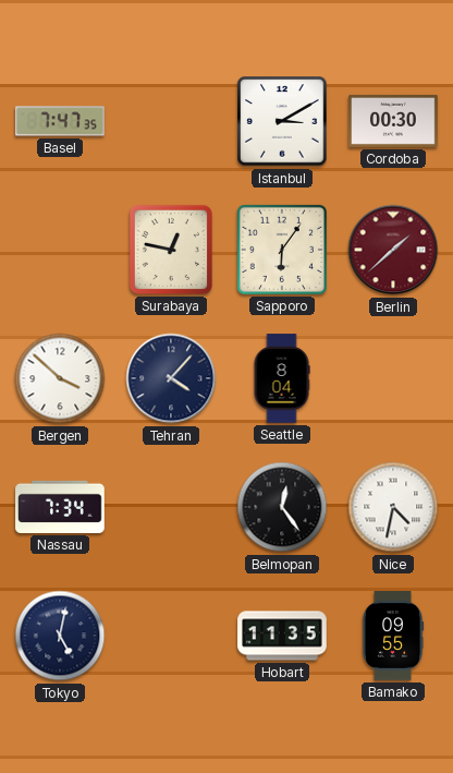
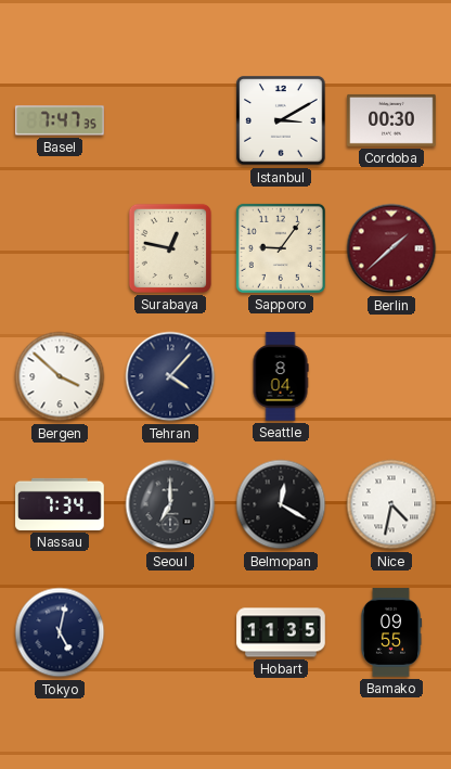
Sapporo: 6:06 -> 9:06
Seoul: none -> 7:00
Belmopan: 12:24 -> 12:20
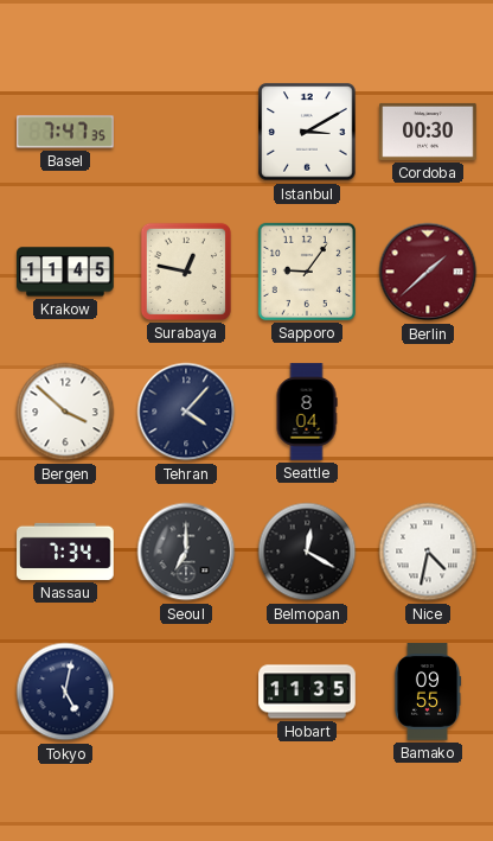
Krakow: none -> 11:45
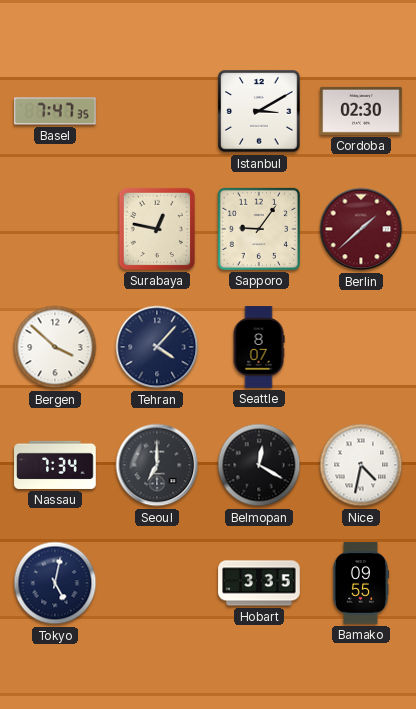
Cordoba: 00:30 -> 02:30
Krakow: 11:45 -> none
Seattle: 8:04 -> 8:07
Hobart: 11:35 -> 3:35
